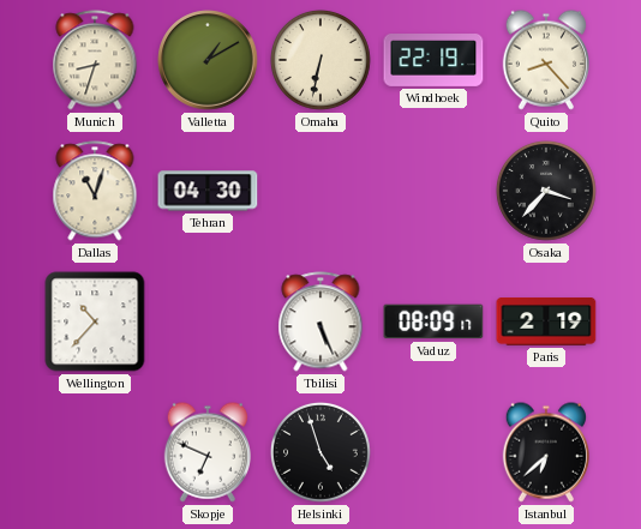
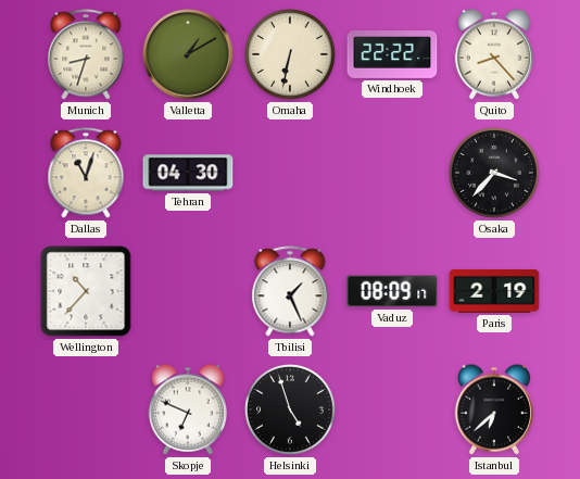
Windhoek: 22:19 -> 22:22
Tbilisi: 5:26 -> 1:26
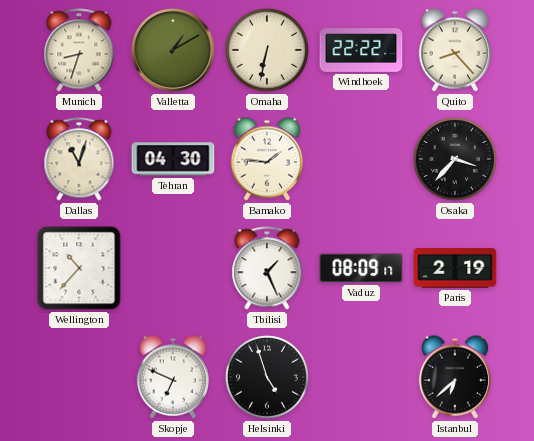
Bamako: none -> 1:46
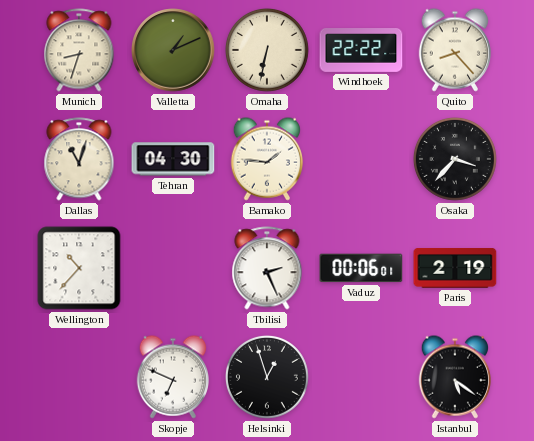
Valletta: 1:10 -> 1:11
Tbilisi: 1:26 -> 2:26
Vaduz: 08:09 -> 00:06
Helsinki: 4:57 -> 12:57
Istanbul: 6:38 -> 5:21
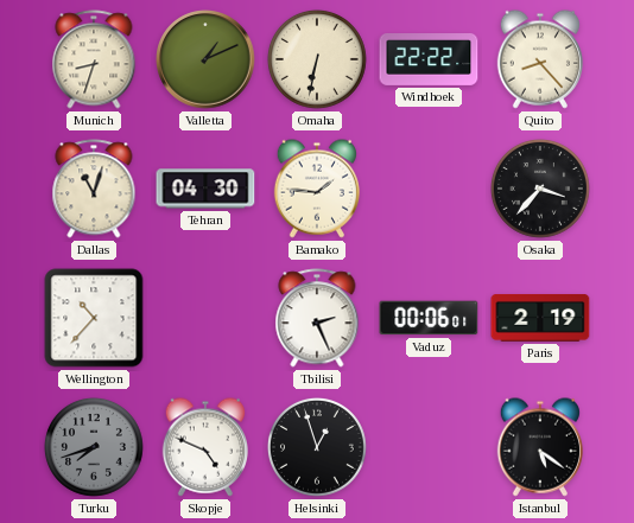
Turku: none -> 7:42
Skopje: 6:49 -> 4:49
